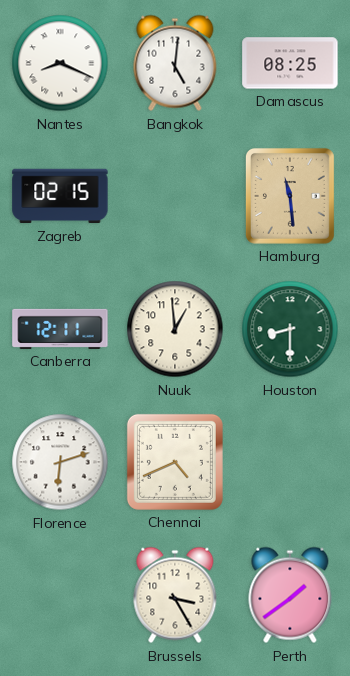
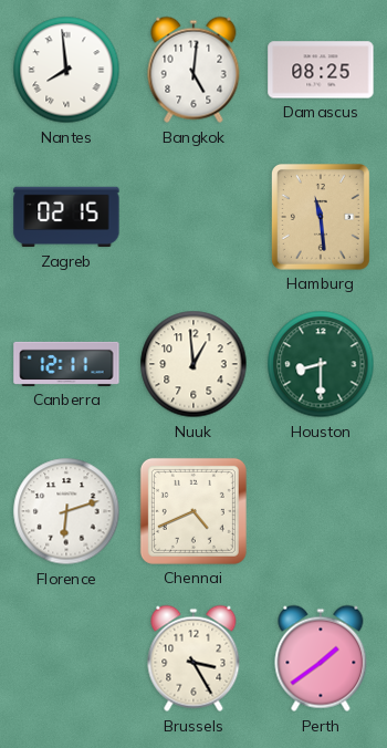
Nantes: 8:19 -> 7:59
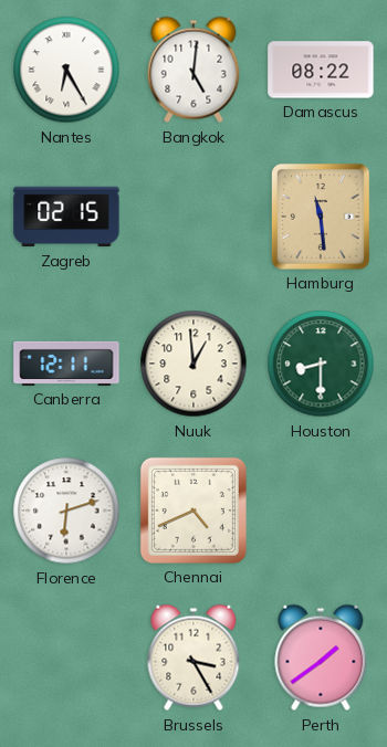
Nantes: 7:59 -> 6:25
Damascus: 08:25 -> 08:22
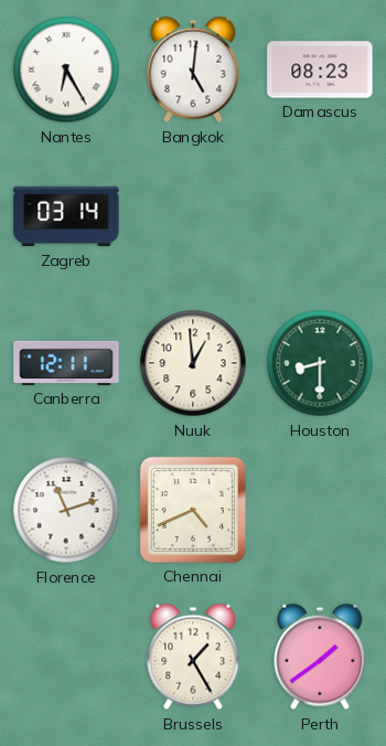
Damascus: 08:22 -> 08:23
Zagreb: 02:15 -> 03:14
Hamburg: 11:29 -> none
Florence: 6:12 -> 11:12
Brussels: 3:25 -> 1:25
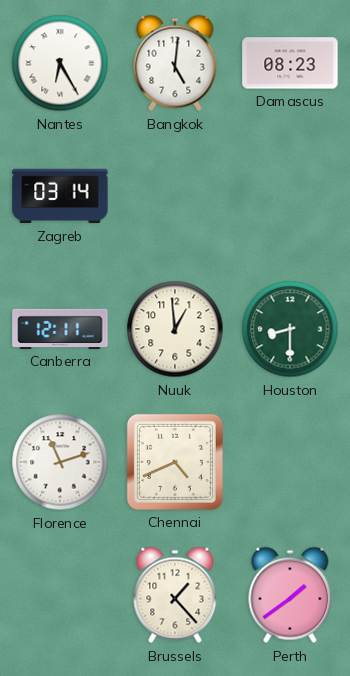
Brussels: 1:25 -> 1:23
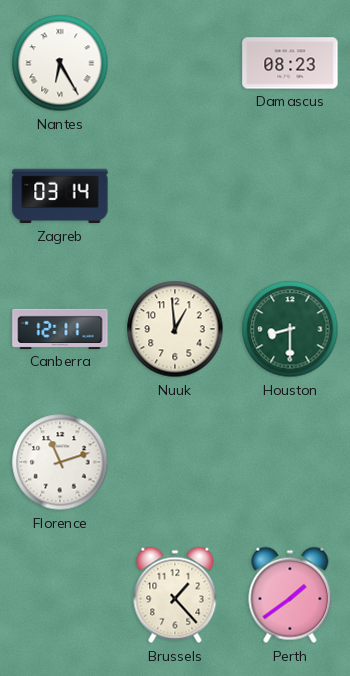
Bangkok: 5:01 -> none
Chennai: 4:41 -> none
